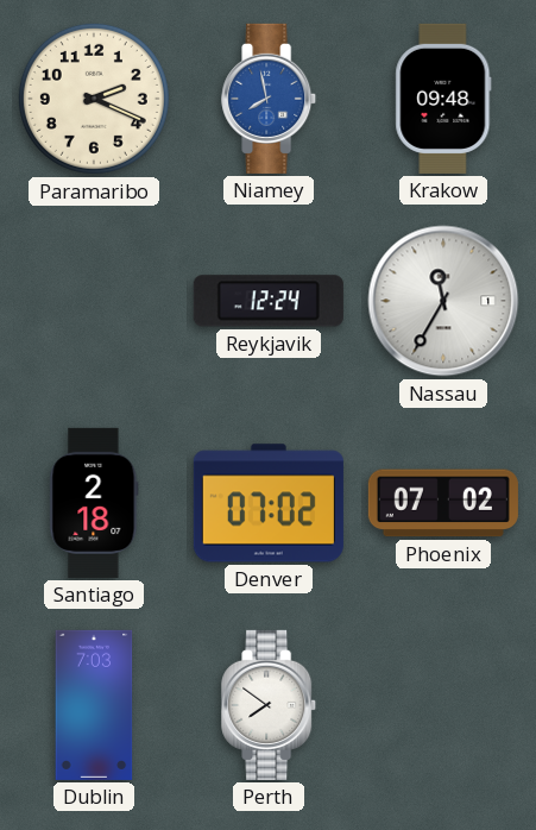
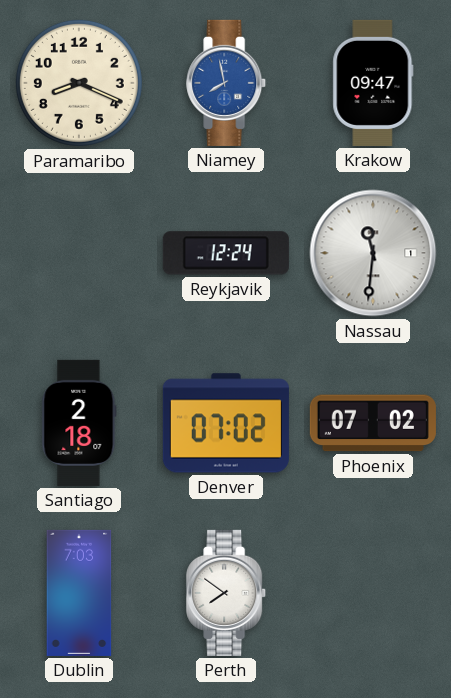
Paramaribo: 2:19 -> 8:19
Krakow: 09:48 -> 09:47
Nassau: 11:35 -> 11:31
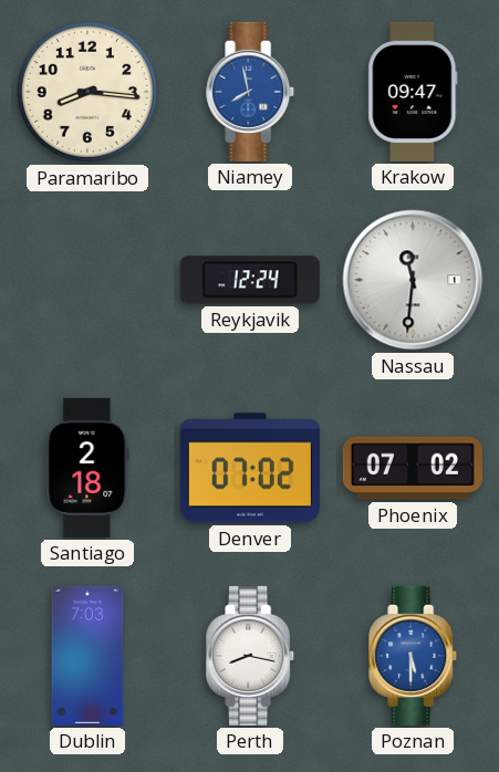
Paramaribo: 8:19 -> 8:16
Perth: 7:51 -> 8:17
Poznan: none -> 5:30
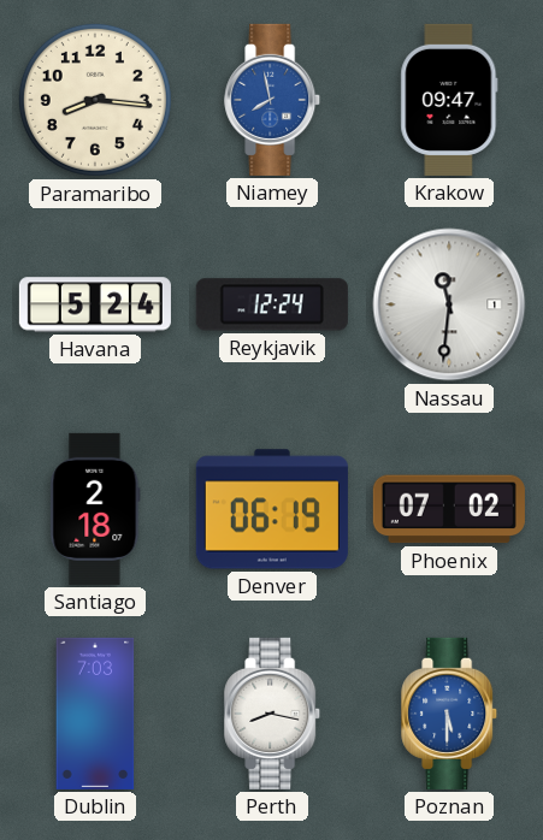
Havana: none -> 5:24
Denver: 07:02 -> 06:19
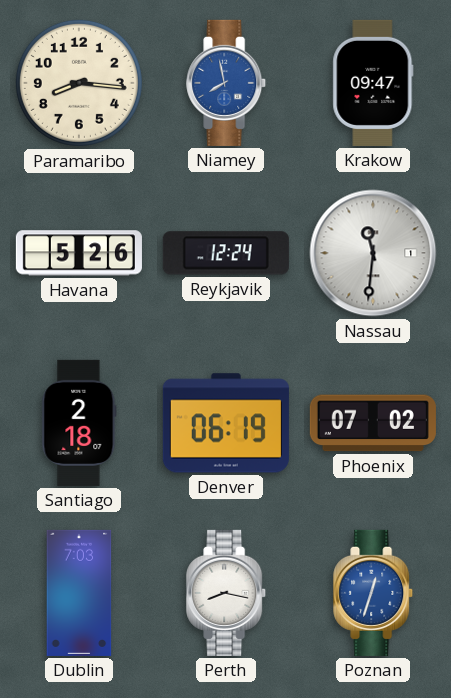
Havana: 5:24 -> 5:26
Poznan: 5:30 -> 12:33
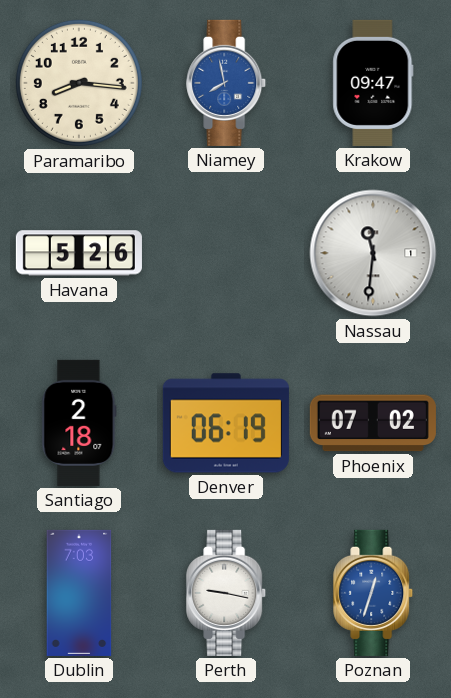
Reykjavik: 12:24 -> none
Perth: 8:17 -> 9:17
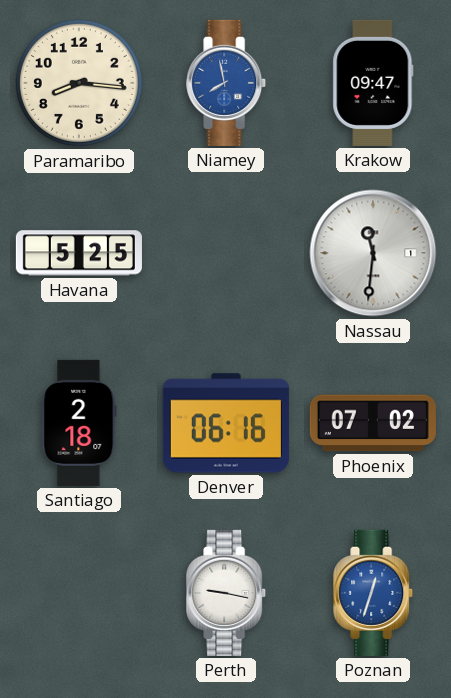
Havana: 5:26 -> 5:25
Denver: 06:19 -> 06:16
Dublin: 7:03 -> none
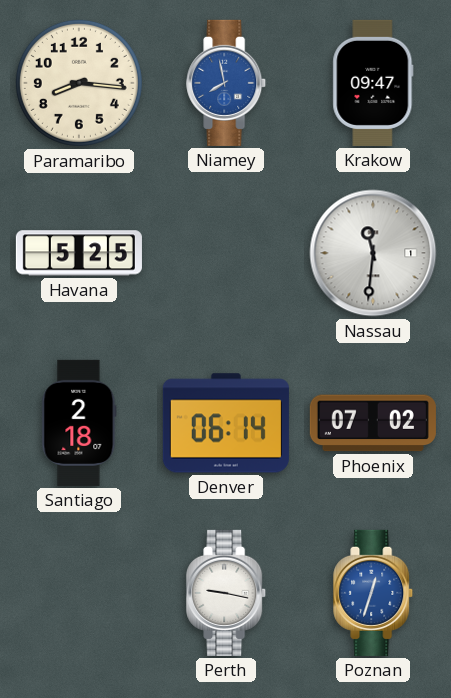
Denver: 06:16 -> 06:14
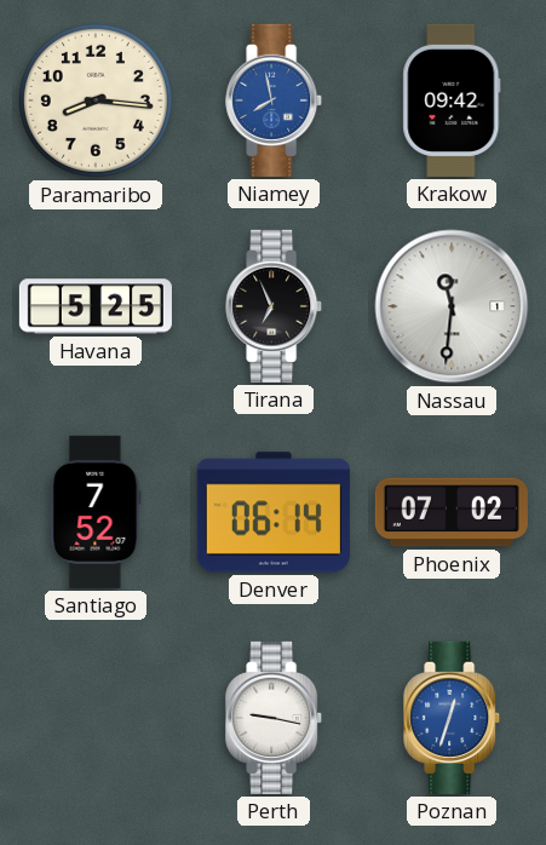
Krakow: 09:47 -> 09:42
Tirana: none -> 6:56
Santiago: 2:18 -> 7:52
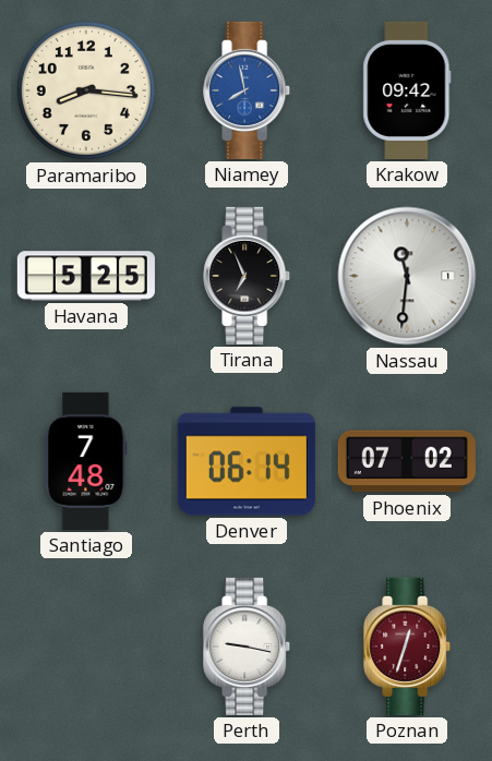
Santiago: 7:52 -> 7:48
Poznan dial: blue -> burgundy
